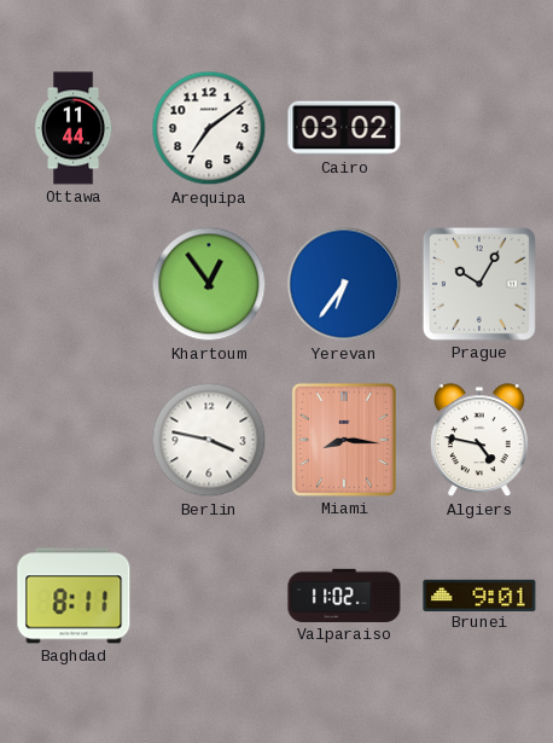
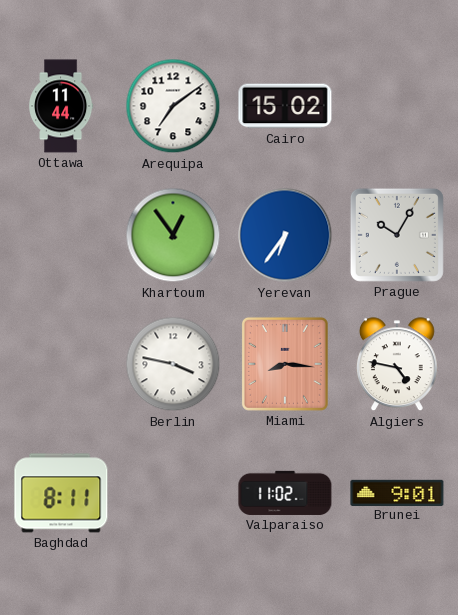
Cairo: 03:02 -> 15:02
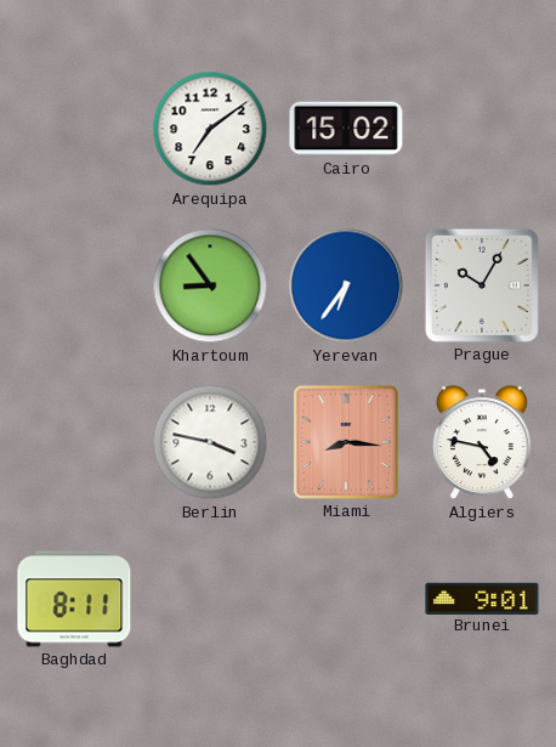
Ottawa: 11:44 -> none
Khartoum: 12:54 -> 8:54
Valparaiso: 11:02 -> none
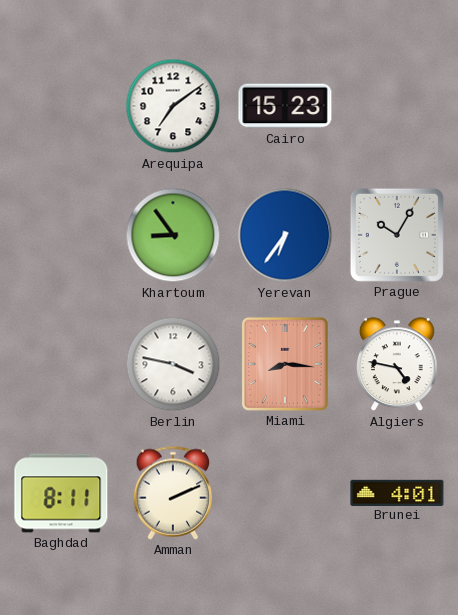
Cairo: 15:02 -> 15:23
Amman: none -> 2:11
Brunei: 9:01 -> 4:01
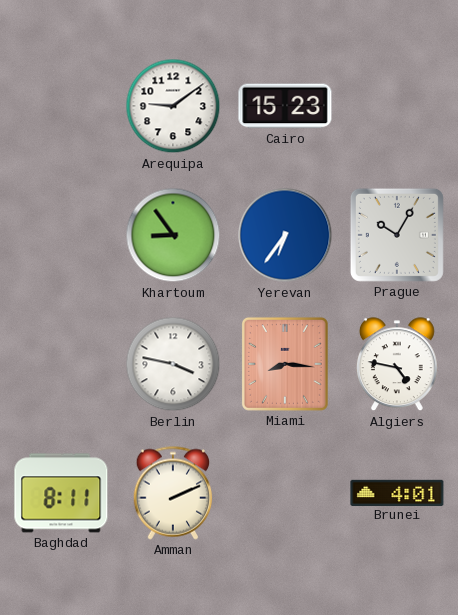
Arequipa: 7:09 -> 9:09
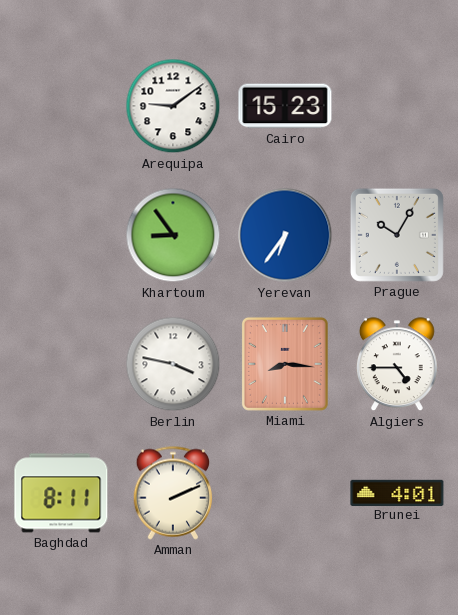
Algiers: 4:47 -> 4:45
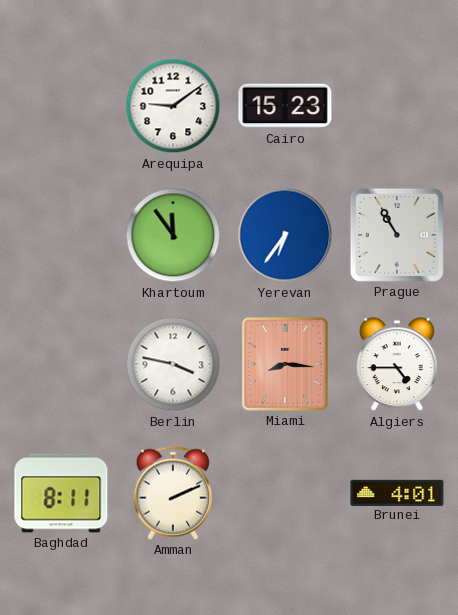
Khartoum: 8:54 -> 11:54
Prague: 10:05 -> 10:55
